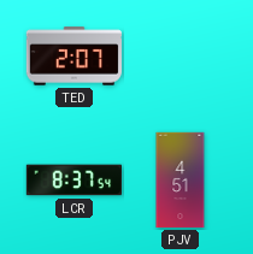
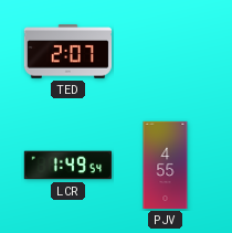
LCR: 8:37 -> 1:49
PJV: 4:51 -> 4:55
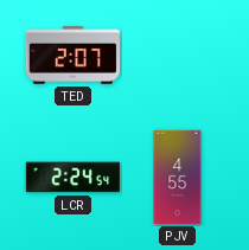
LCR: 1:49 -> 2:24
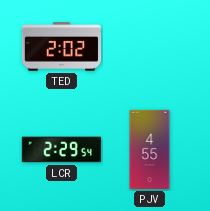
TED: 2:07 -> 2:02
LCR: 2:24 -> 2:29
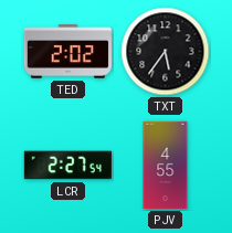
TXT: none -> 5:36
LCR: 2:29 -> 2:27
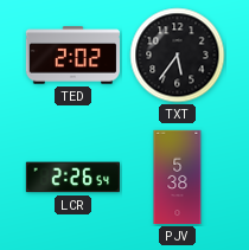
LCR: 2:27 -> 2:26
PJV: 4:55 -> 5:38
